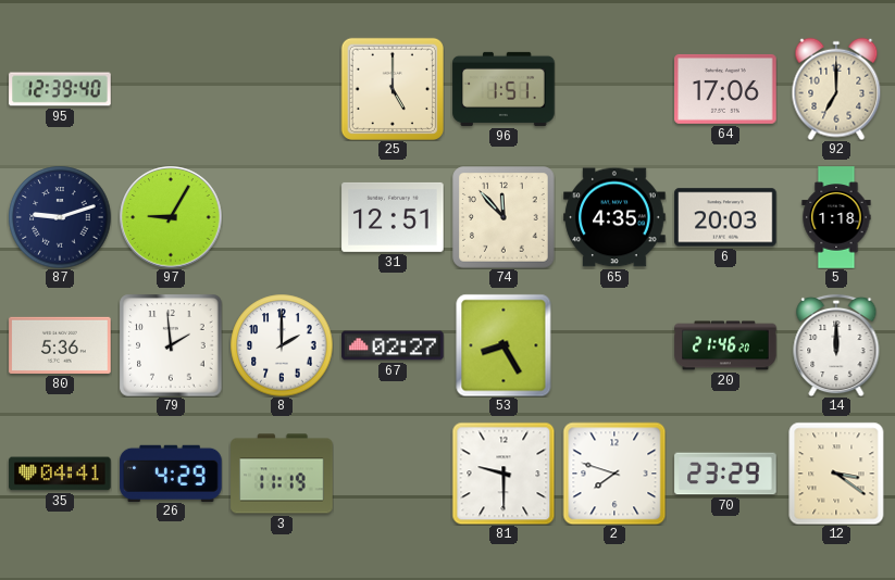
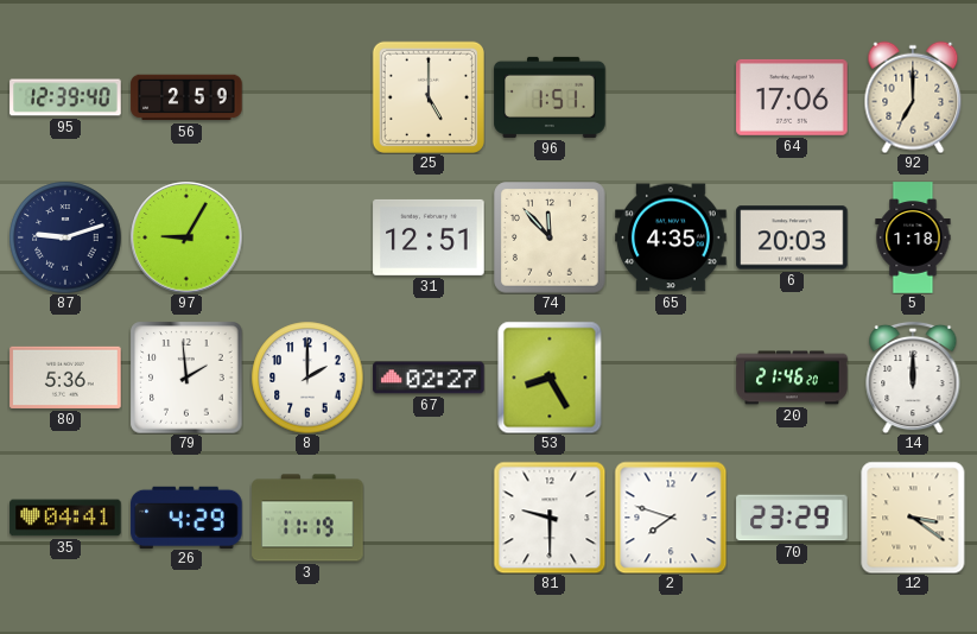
56: none -> 2:59
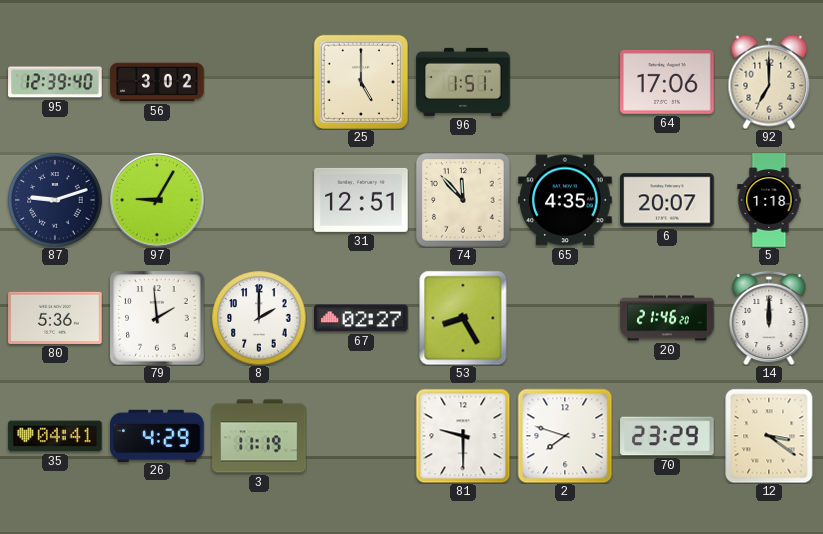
56: 2:59 -> 3:02
6: 20:03 -> 20:07
